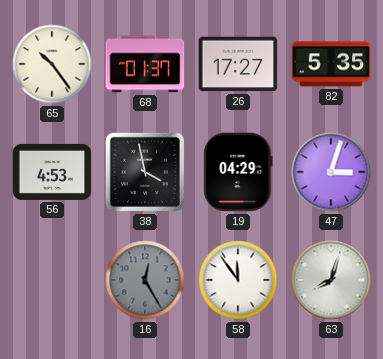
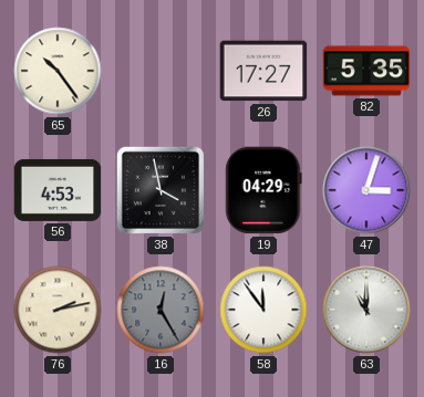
68: 01:37 -> none
76: none -> 2:13
63: 8:03 -> 11:00
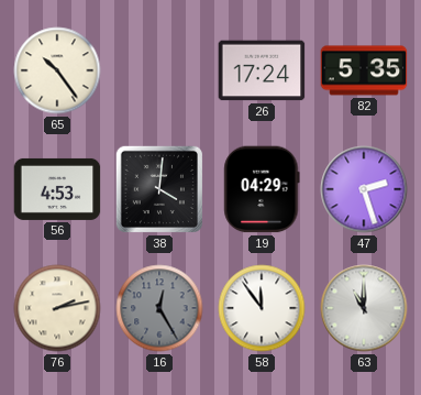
26: 17:27 -> 17:24
38: 3:58 -> 4:01
47: 3:03 -> 2:27
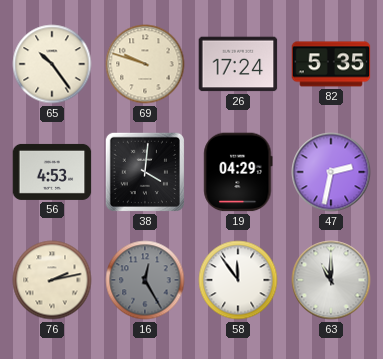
69: none -> 9:48
47: 2:27 -> 2:32
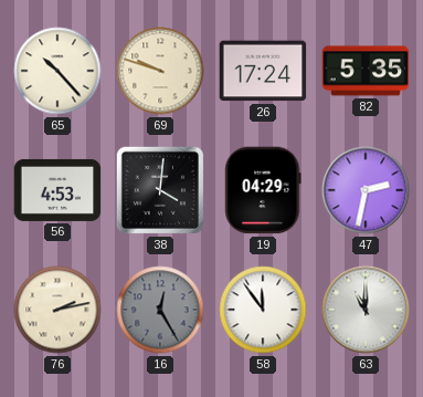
65: 10:24 -> 10:23
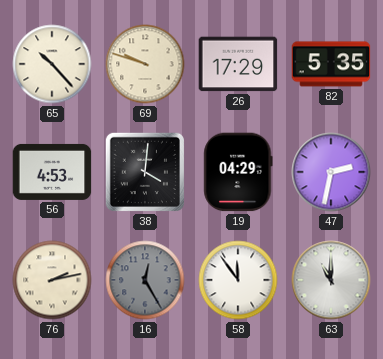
26: 17:24 -> 17:29
